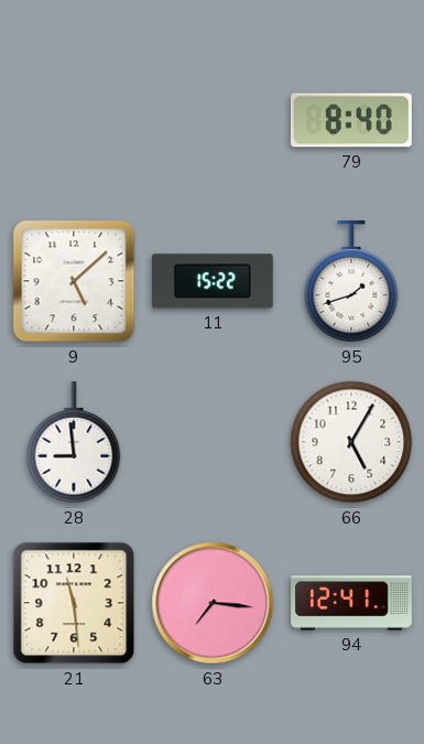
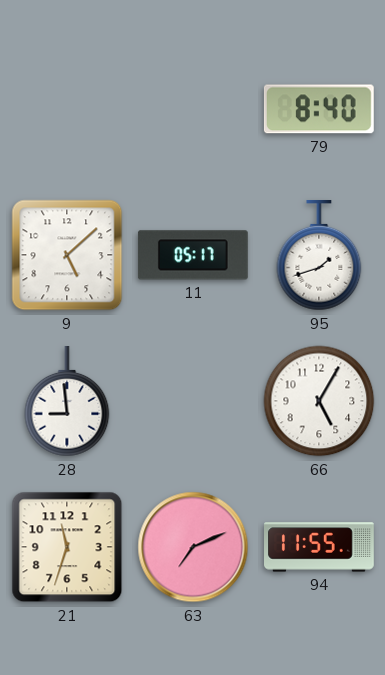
11: 15:22 -> 05:17
21: 11:29 -> 11:33
63: 7:16 -> 7:11
94: 12:41 -> 11:55
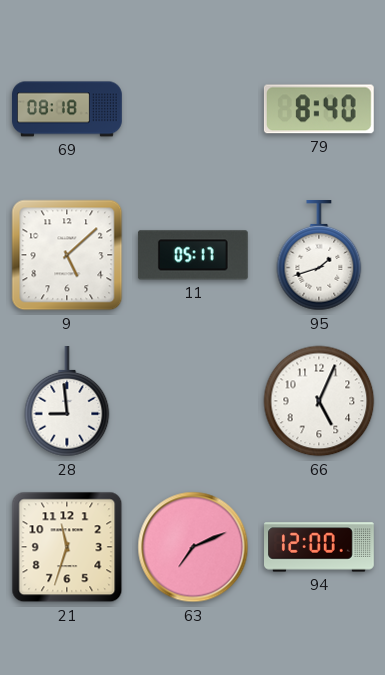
69: none -> 08:18
66: 5:05 -> 5:04
94: 11:55 -> 12:00
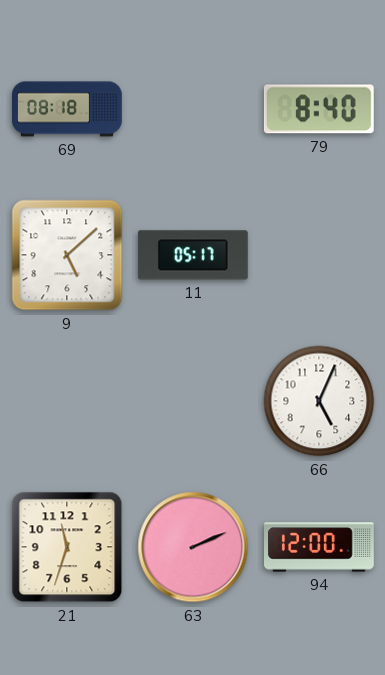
95: 1:42 -> none
28: 8:59 -> none
63: 7:11 -> 2:11
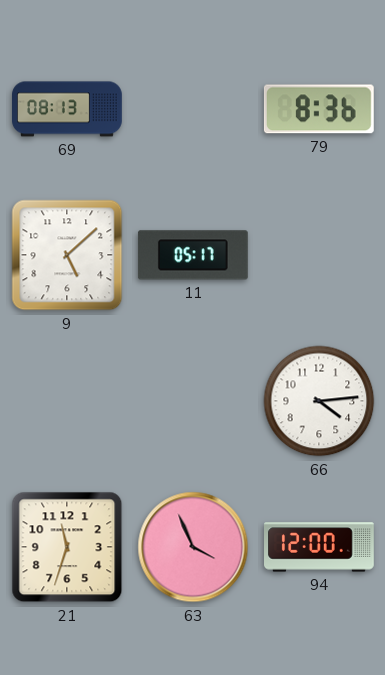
69: 08:18 -> 08:13
79: 8:40 -> 8:36
66: 5:04 -> 4:14
63: 2:11 -> 3:56
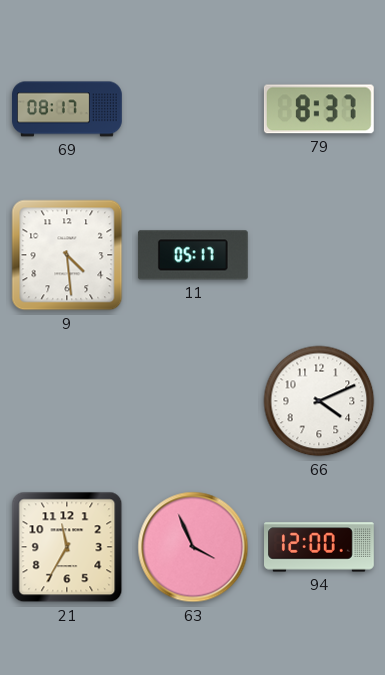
69: 08:13 -> 08:17
79: 8:36 -> 8:37
9: 5:08 -> 4:29
66: 4:14 -> 4:11
21: 11:33 -> 11:35
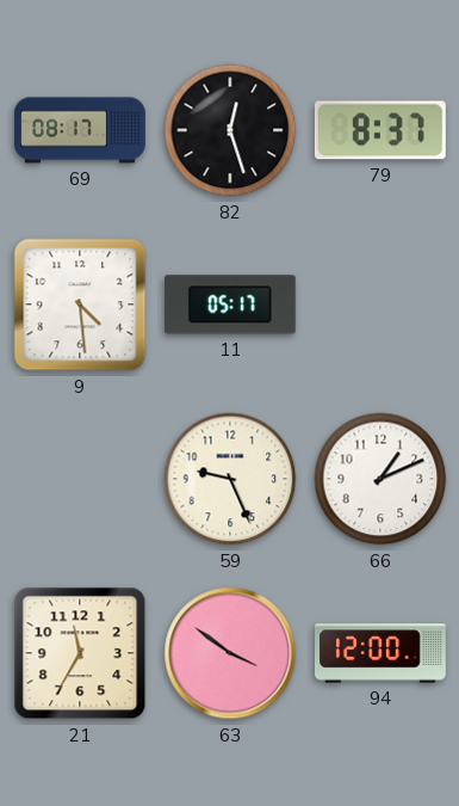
82: none -> 12:27
59: none -> 9:26
66: 4:11 -> 1:11
63: 3:56 -> 3:51
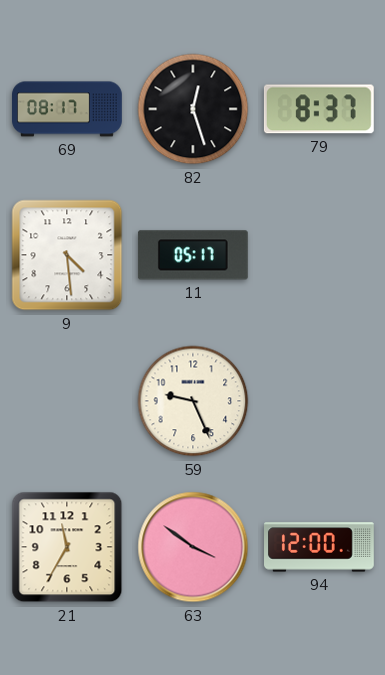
66: 1:11 -> none
